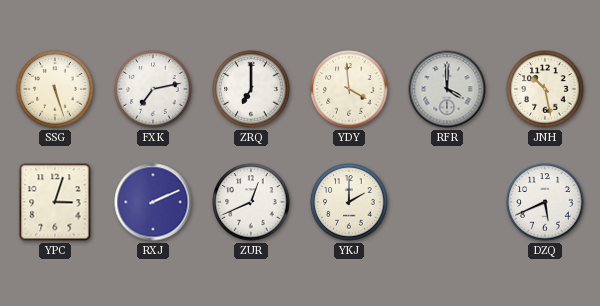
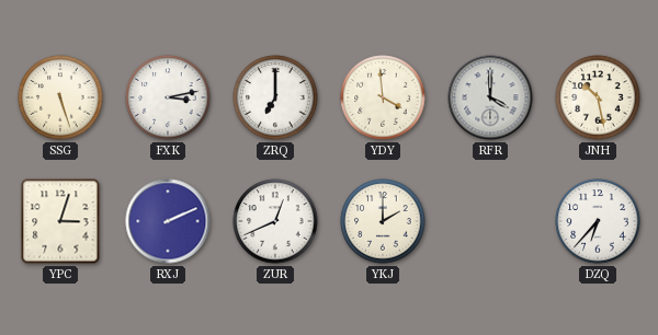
FXK: 7:13 -> 3:13
DZQ: 5:41 -> 6:37
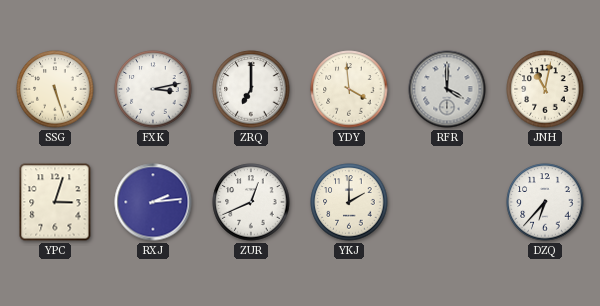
JNH: 10:28 -> 11:02
RXJ: 2:11 -> 2:14
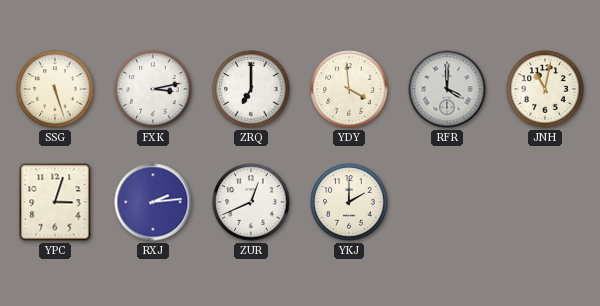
DZQ: 6:37 -> none
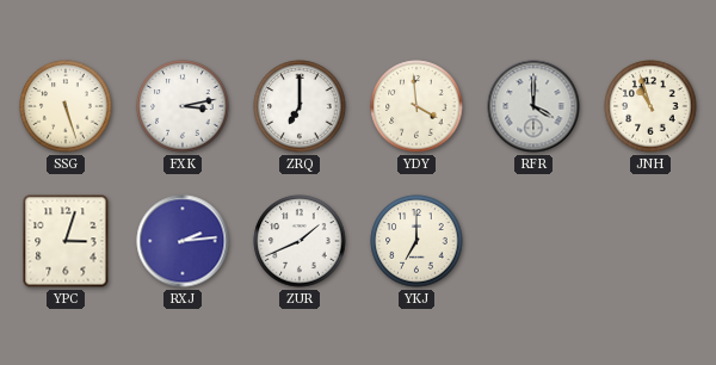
JNH: 11:02 -> 10:57
ZUR: 12:41 -> 1:41
YKJ: 2:00 -> 7:00
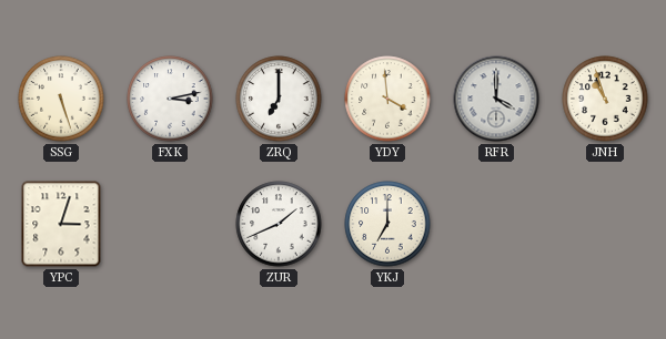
RXJ: 2:14 -> none
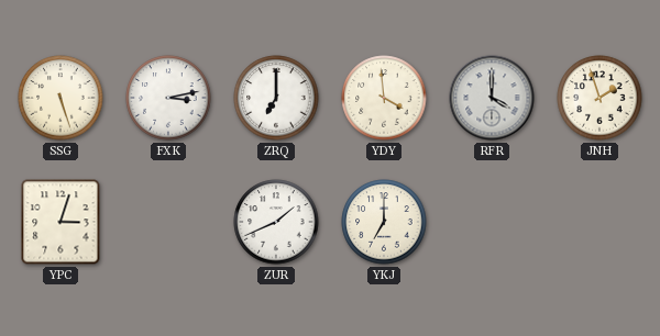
JNH: 10:57 -> 1:57
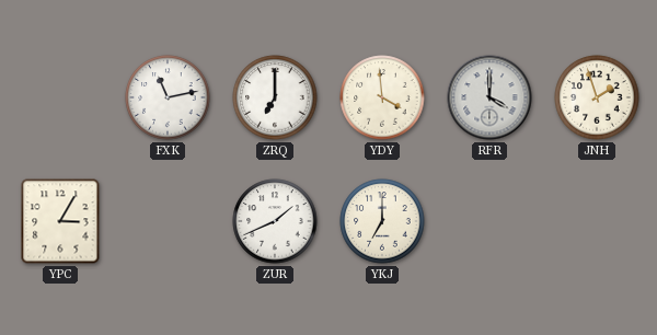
SSG: 5:27 -> none
FXK: 3:13 -> 11:13
YPC: 3:03 -> 3:05
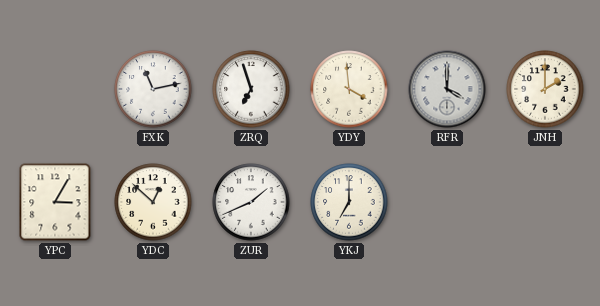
ZRQ: 7:00 -> 6:57
JNH: 1:57 -> 2:00
YDC: none -> 12:52
